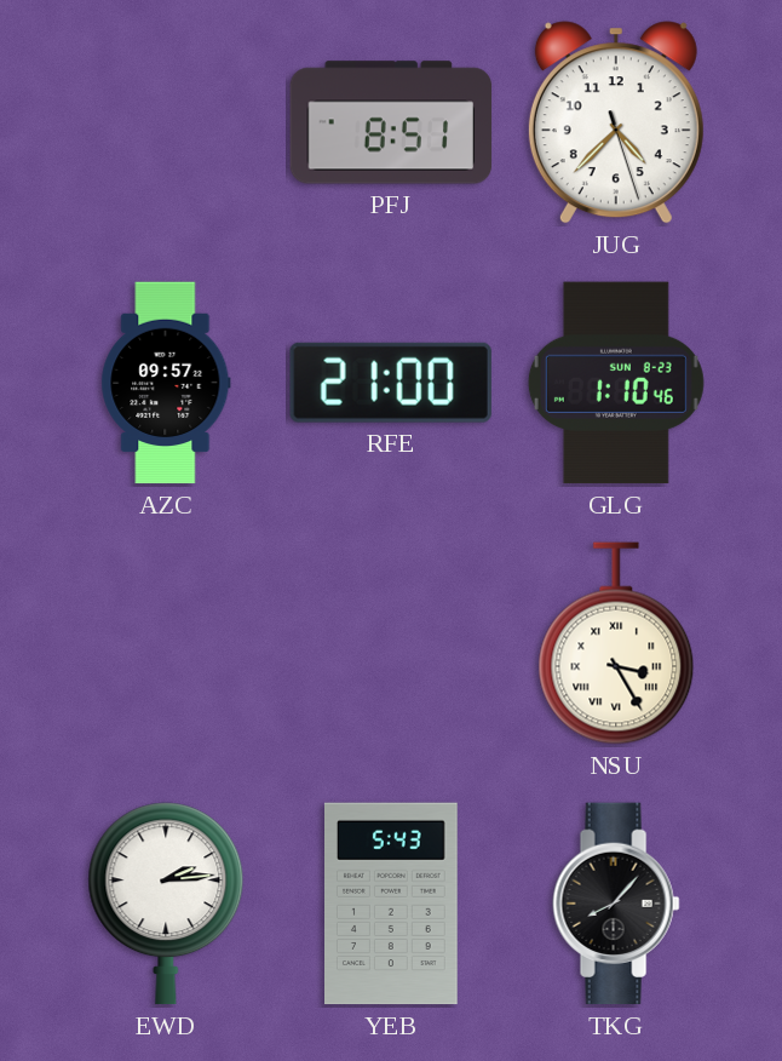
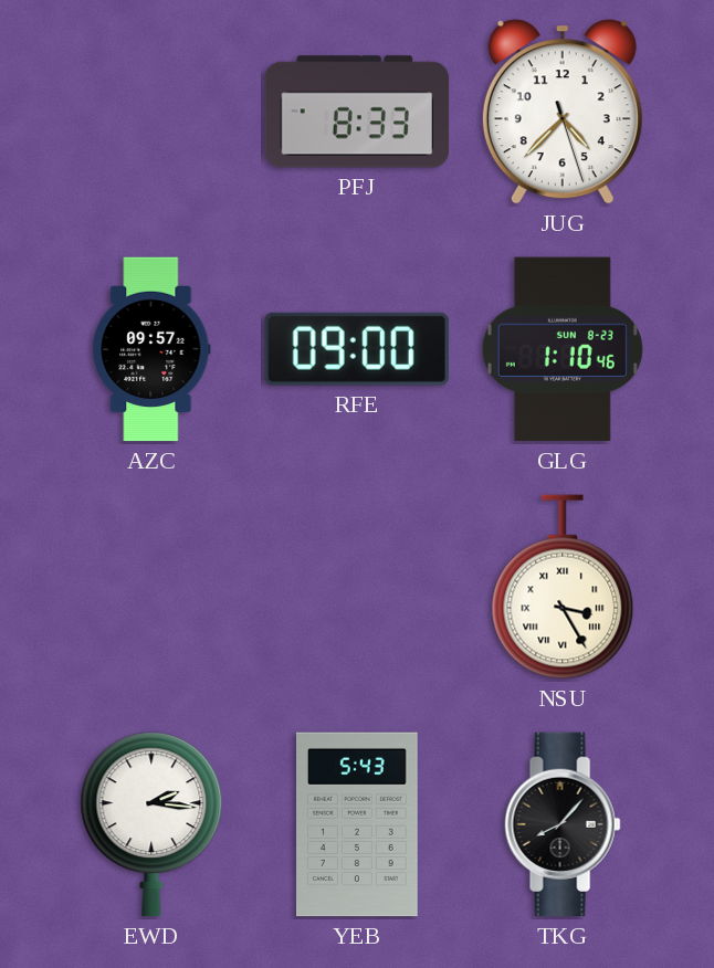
PFJ: 8:51 -> 8:33
RFE: 21:00 -> 09:00
EWD: 2:14 -> 2:16
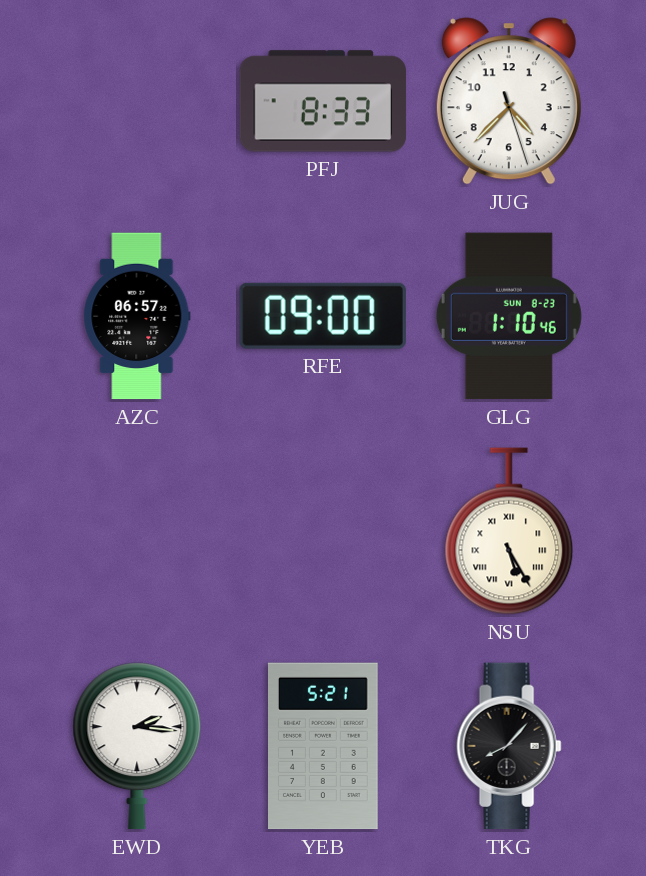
AZC: 09:57 -> 06:57
NSU: 3:25 -> 5:25
YEB: 5:43 -> 5:21
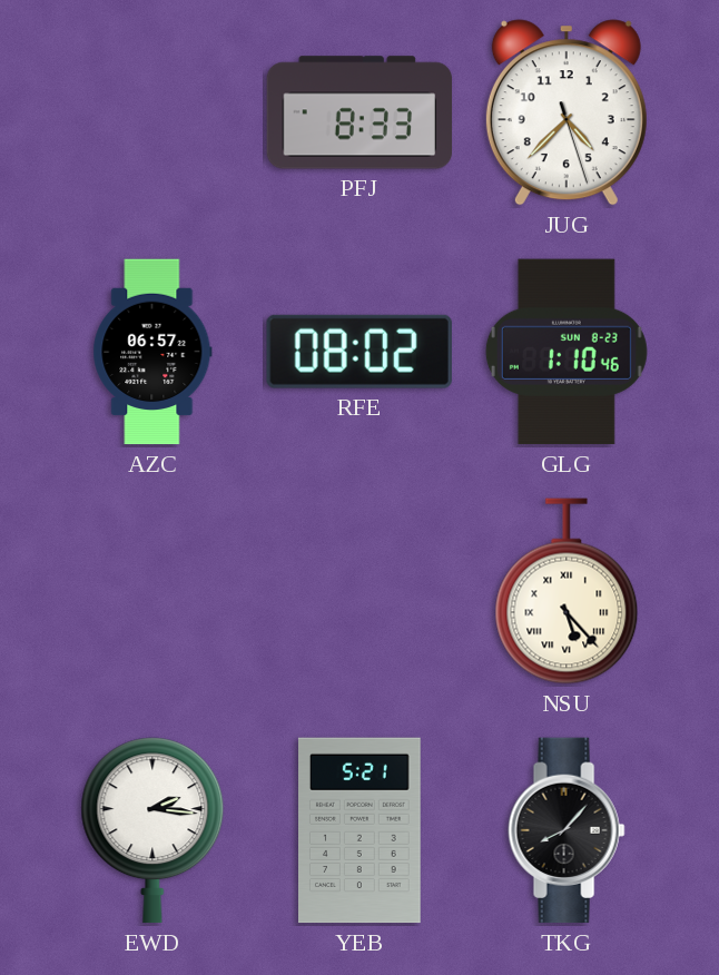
RFE: 09:00 -> 08:02
NSU: 5:25 -> 5:23
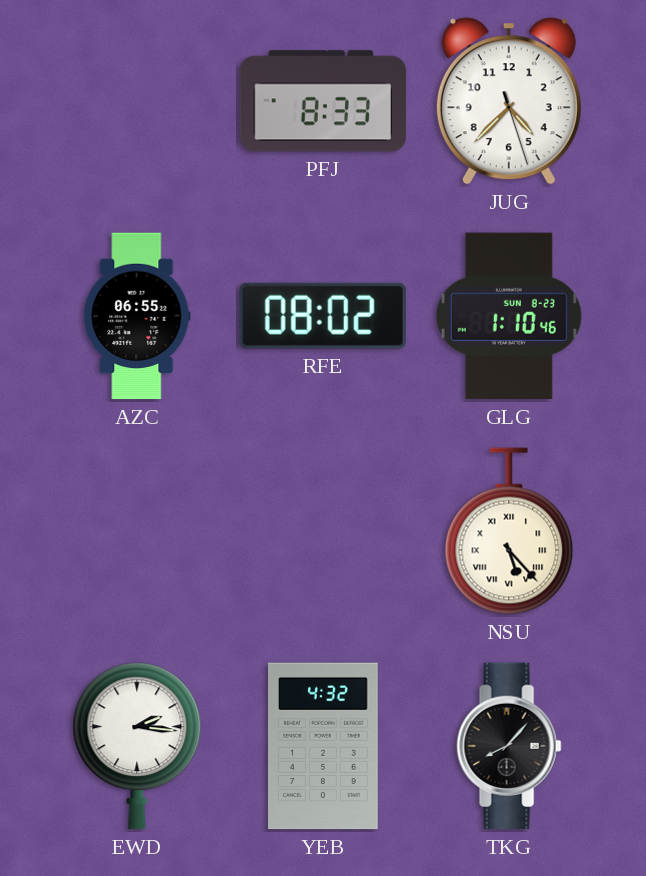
AZC: 06:57 -> 06:55
YEB: 5:21 -> 4:32
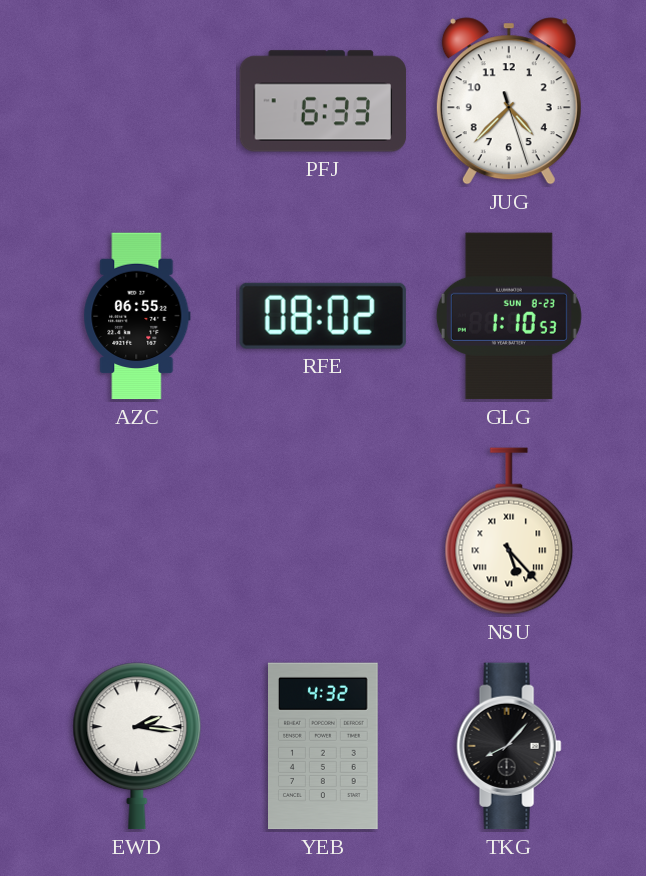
PFJ: 8:33 -> 6:33
GLG: 1:10:46 -> 1:10:53
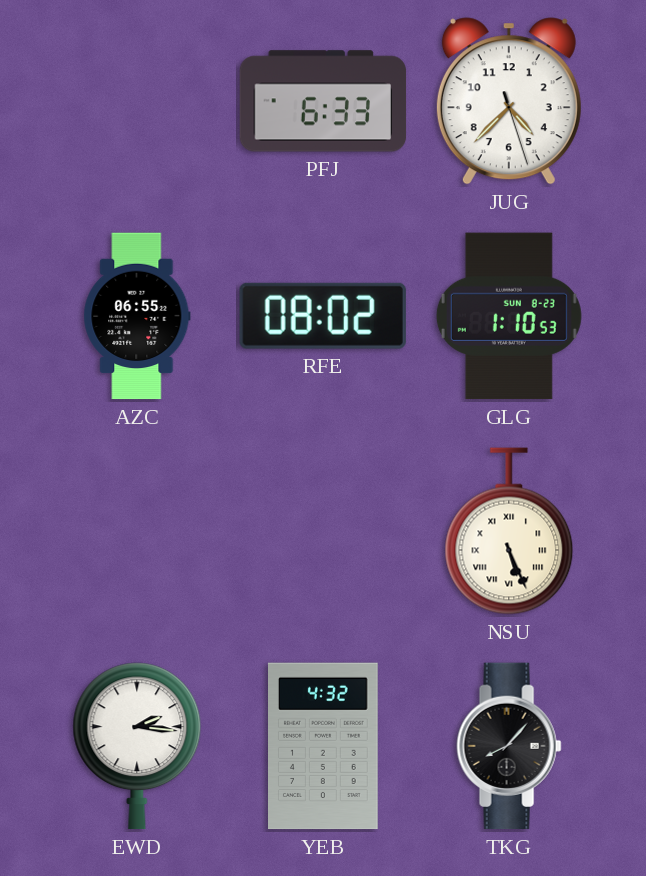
NSU: 5:23 -> 5:26
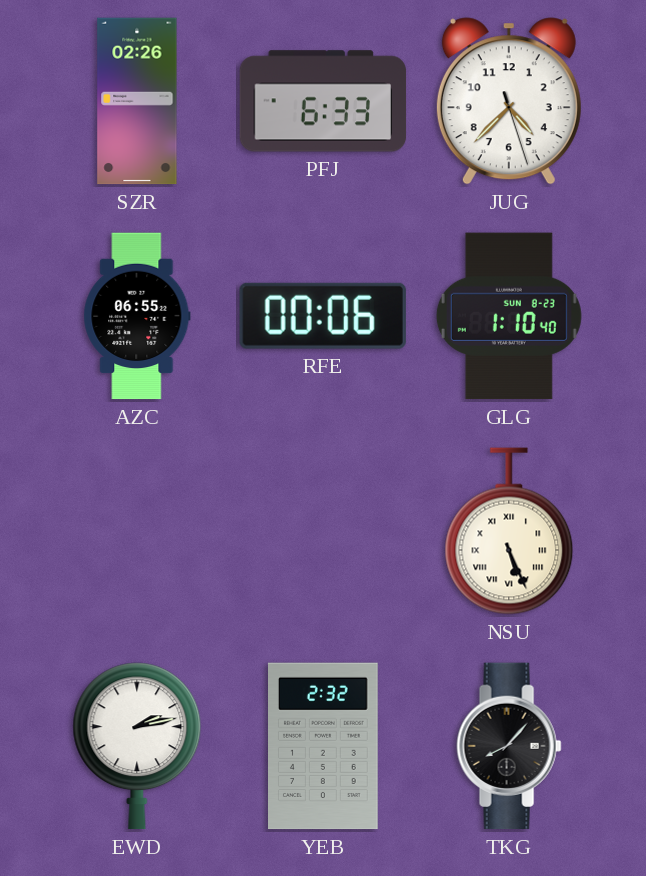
SZR: none -> 02:26
RFE: 08:02 -> 00:06
GLG: 1:10:53 -> 1:10:40
EWD: 2:16 -> 2:13
YEB: 4:32 -> 2:32
